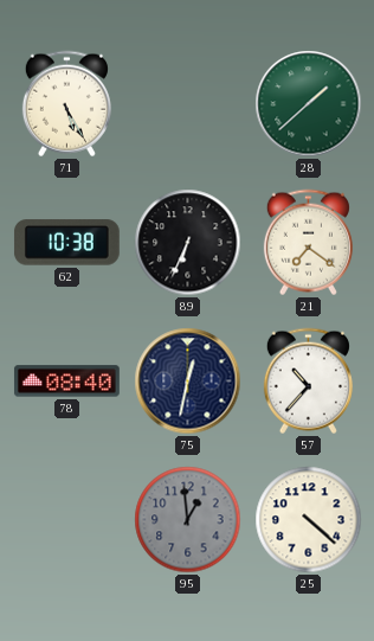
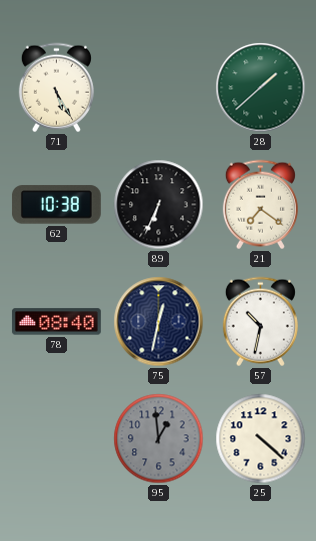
57: 10:37 -> 10:32
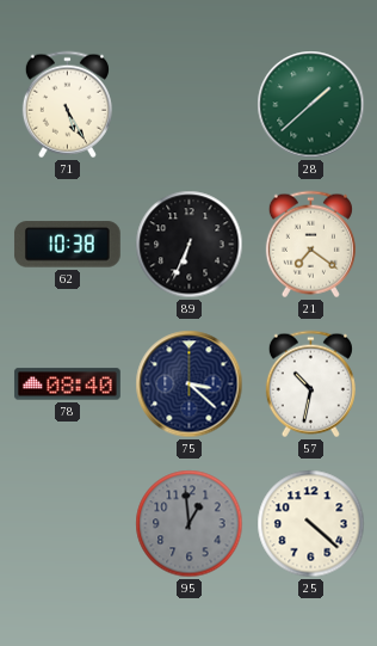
75: 12:32 -> 3:22
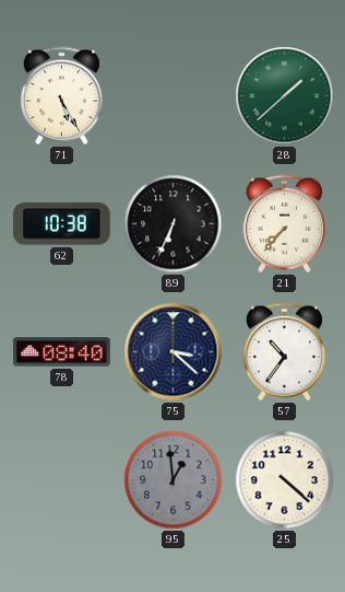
21: 7:21 -> 7:37
57: 10:32 -> 10:36
